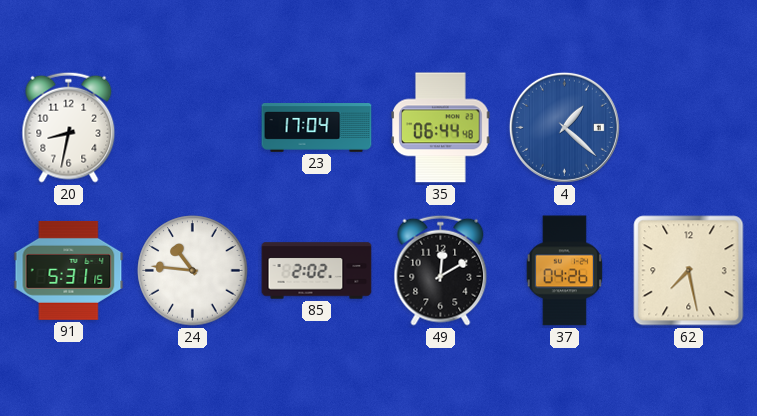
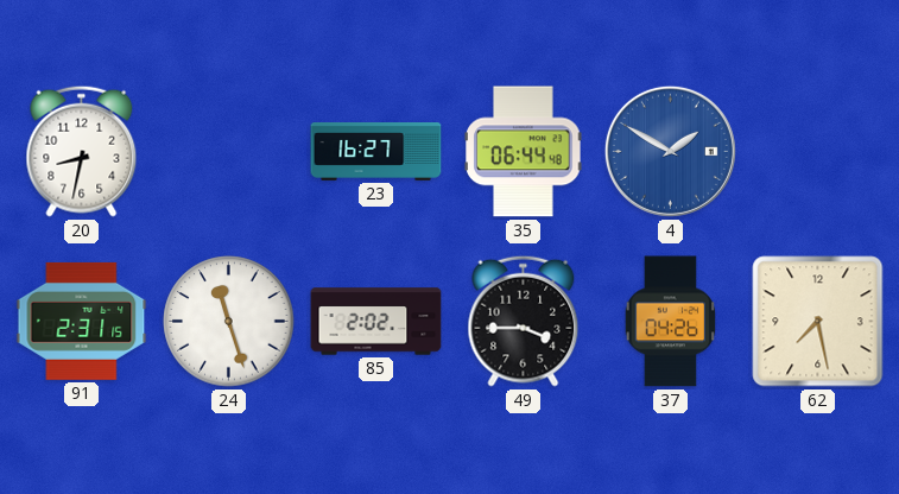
23: 17:04 -> 16:27
4: 1:22 -> 1:50
91: 5:31 -> 2:31
24: 10:46 -> 11:27
49: 12:10 -> 3:45
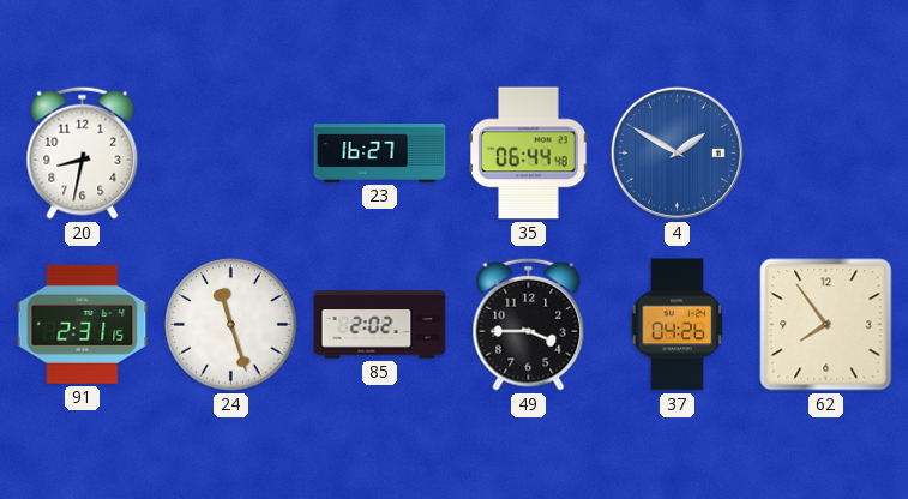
62: 7:28 -> 7:54
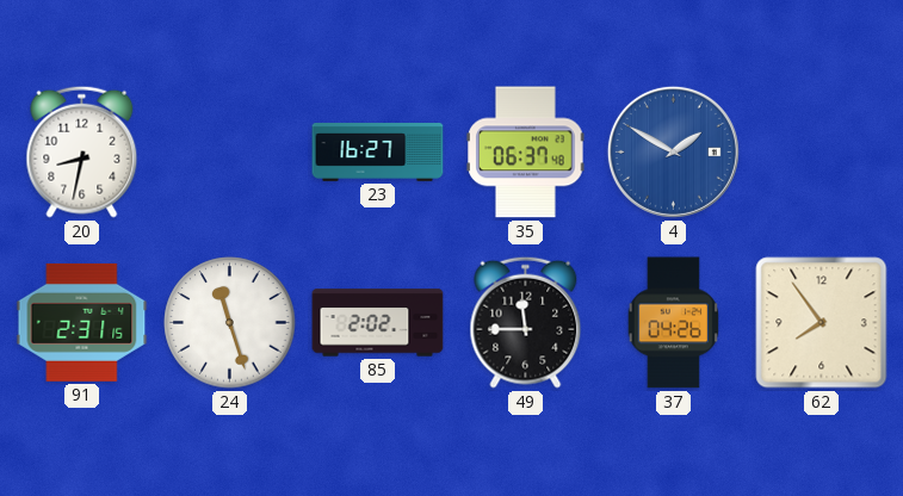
35: 06:44 -> 06:37
49: 3:45 -> 11:45
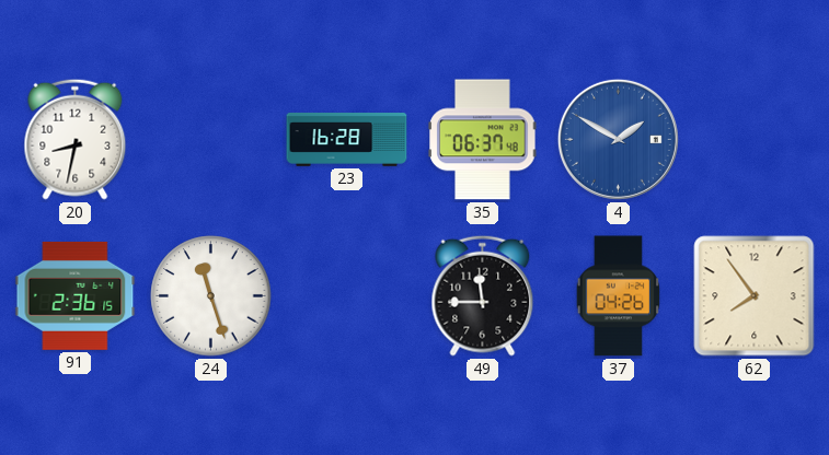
23: 16:27 -> 16:28
91: 2:31 -> 2:36
85: 2:02 -> none
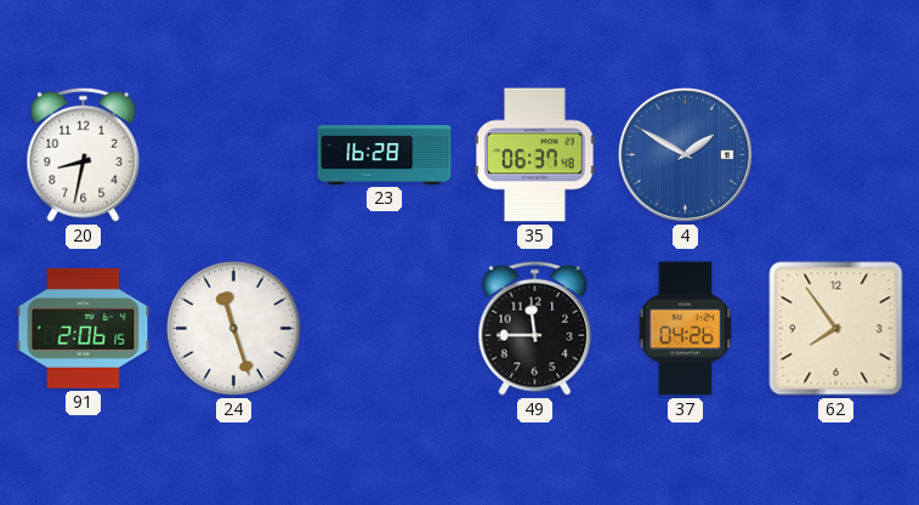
91: 2:36 -> 2:06
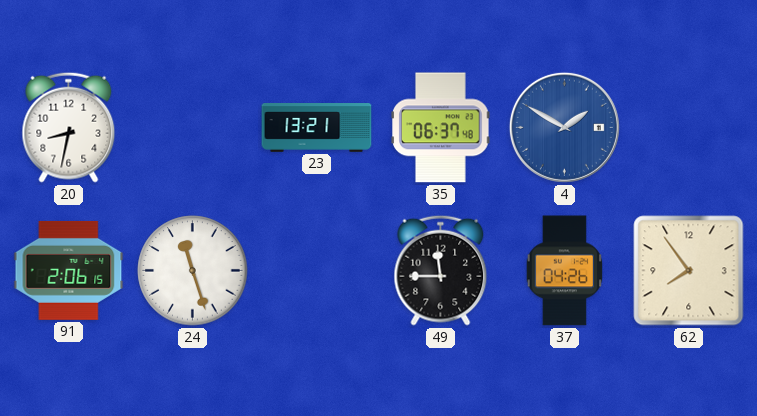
23: 16:28 -> 13:21
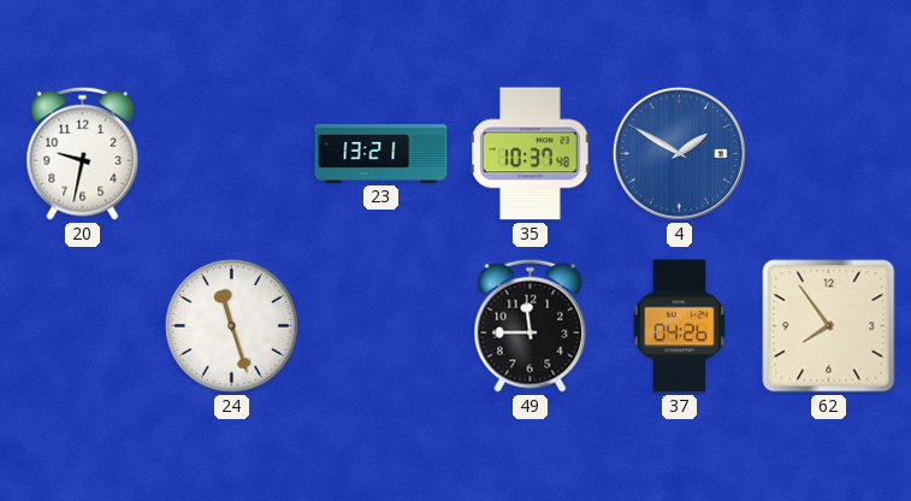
20: 8:32 -> 9:32
35: 06:37 -> 10:37
91: 2:06 -> none
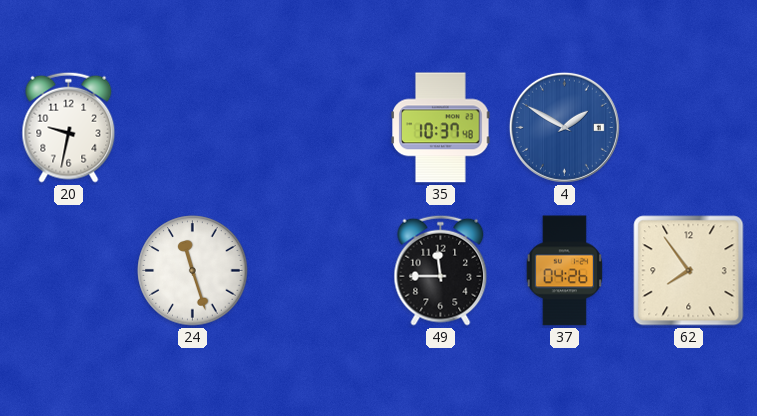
23: 13:21 -> none
